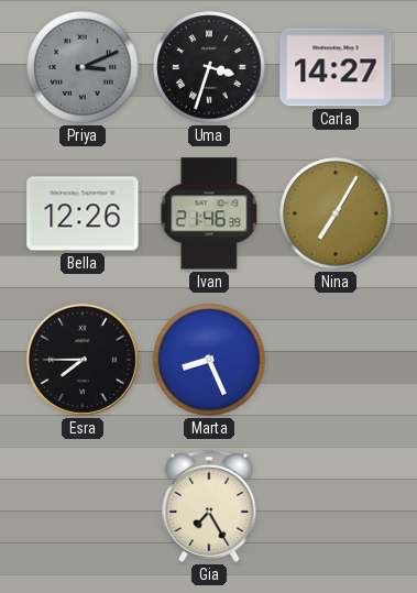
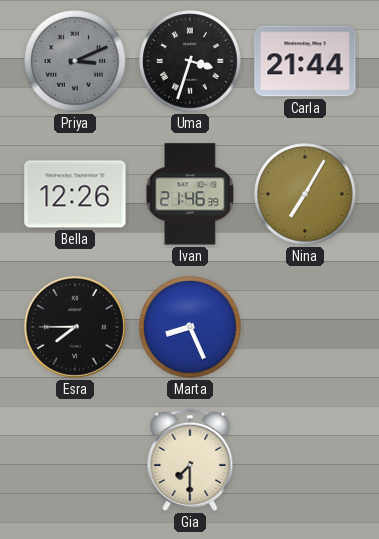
Carla: 14:27 -> 21:44
Gia: 7:25 -> 7:30
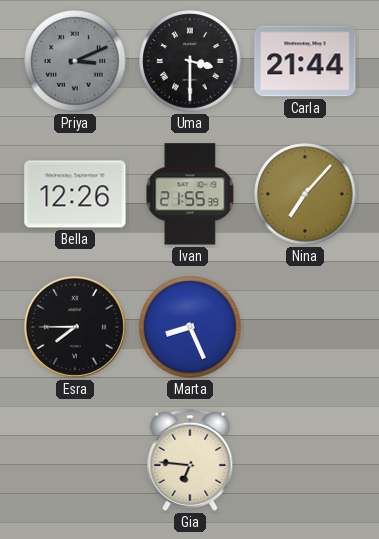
Uma: 3:33 -> 3:30
Ivan: 21:46 -> 21:55
Nina: 7:05 -> 7:07
Gia: 7:30 -> 6:46
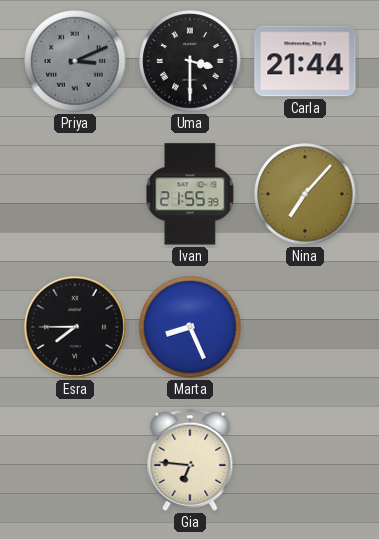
Bella: 12:26 -> none
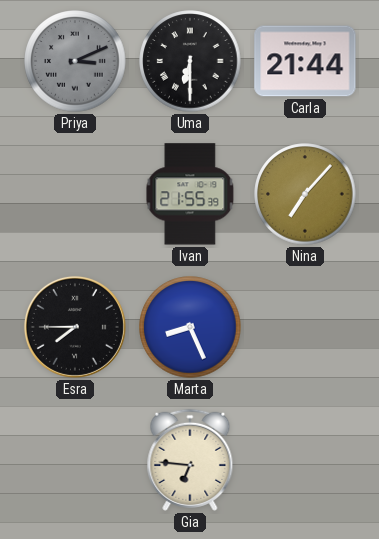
Uma: 3:30 -> 6:30
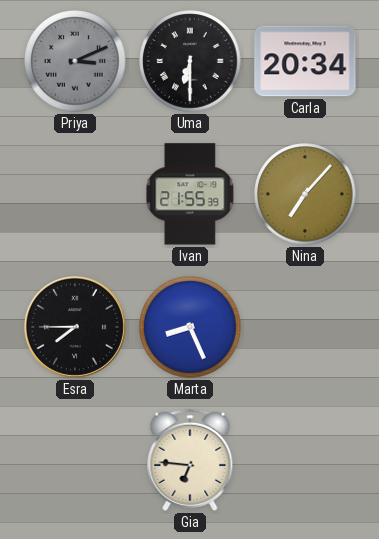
Carla: 21:44 -> 20:34
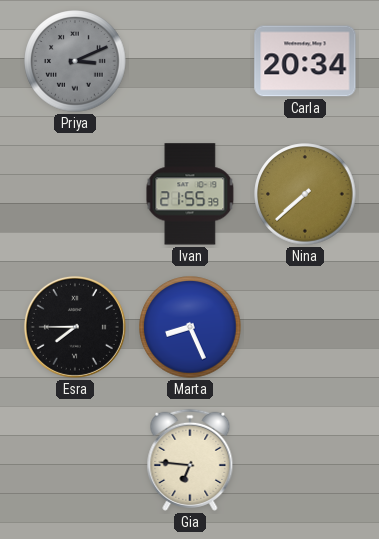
Uma: 6:30 -> none
Nina: 7:07 -> 7:38
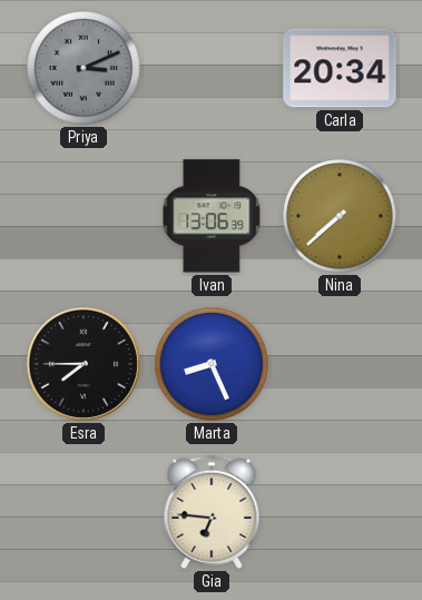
Ivan: 21:55 -> 13:06
